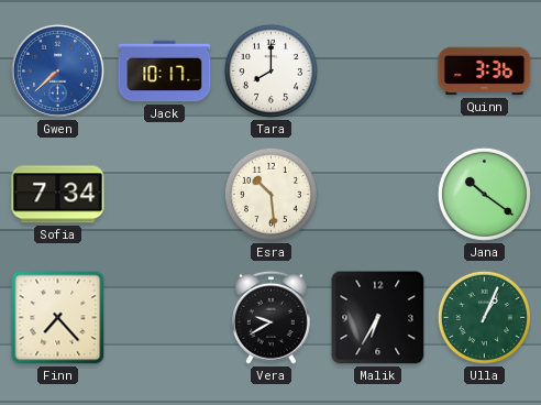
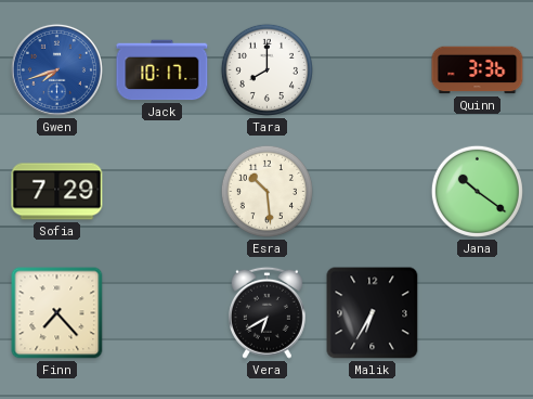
Gwen: 7:38 -> 7:42
Sofia: 7:34 -> 7:29
Vera: 9:40 -> 6:40
Ulla: 1:04 -> none
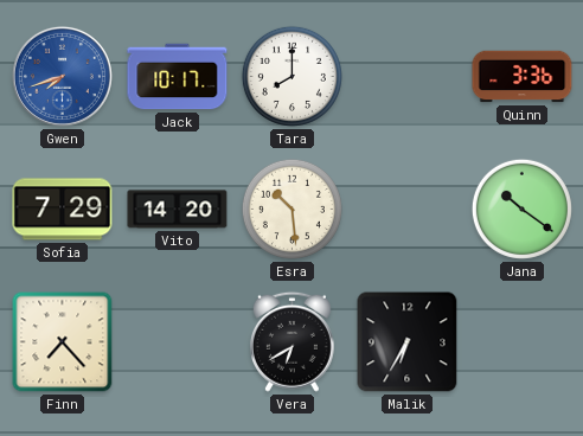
Vito: none -> 14:20
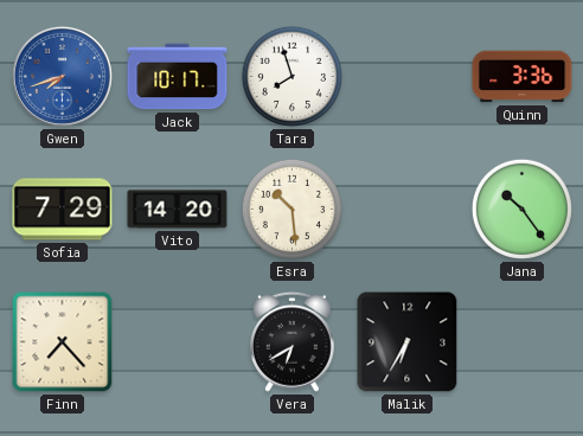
Tara: 8:00 -> 7:57
Jana: 10:21 -> 10:24
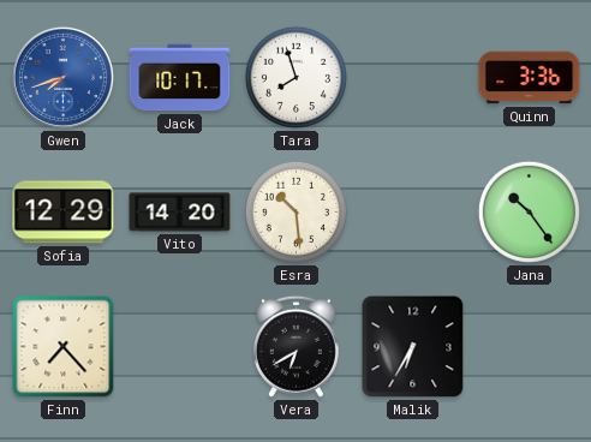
Sofia: 7:29 -> 12:29
